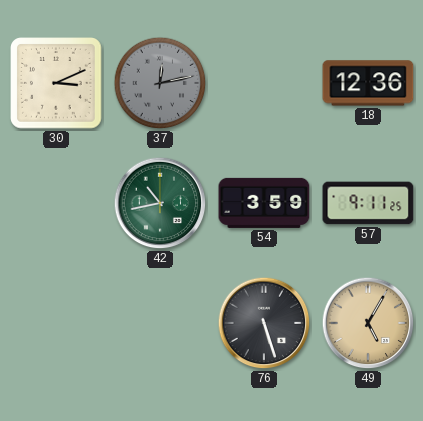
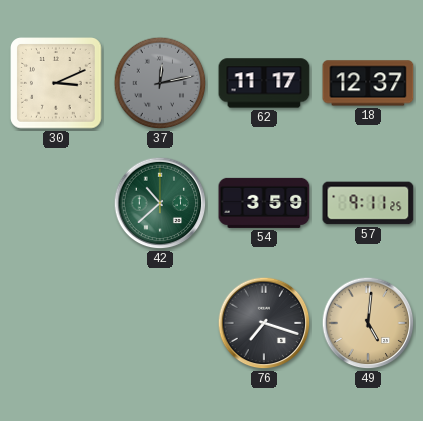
62: none -> 11:17
18: 12:36 -> 12:37
42: 10:43 -> 10:38
76: 5:27 -> 7:18
49: 5:05 -> 5:01
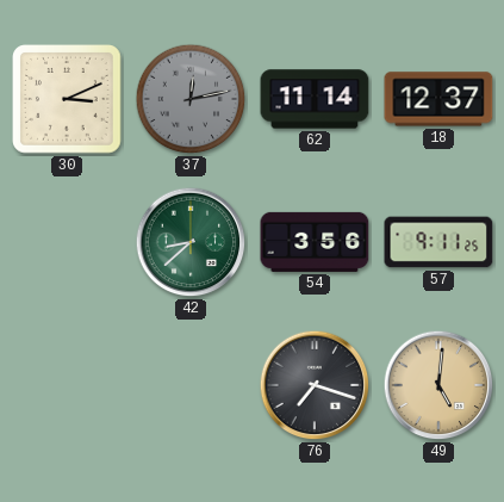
62: 11:17 -> 11:14
42: 10:38 -> 8:38
54: 3:59 -> 3:56
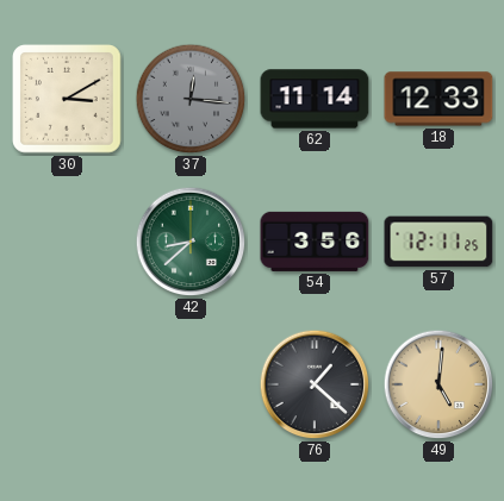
30: 3:11 -> 3:10
37: 12:13 -> 12:16
18: 12:37 -> 12:33
57: 9:11 -> 12:11
76: 7:18 -> 1:22
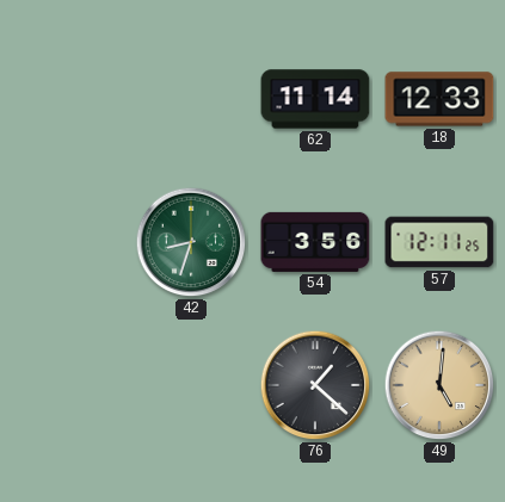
30: 3:10 -> none
37: 12:16 -> none
42: 8:38 -> 8:33
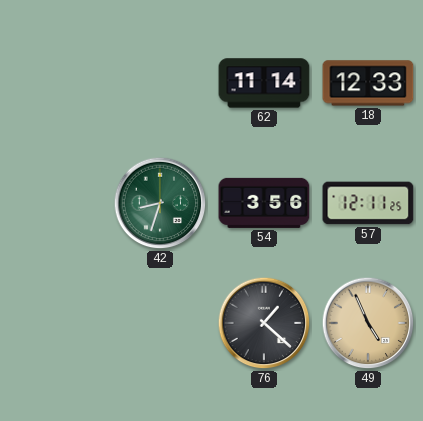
49: 5:01 -> 4:56
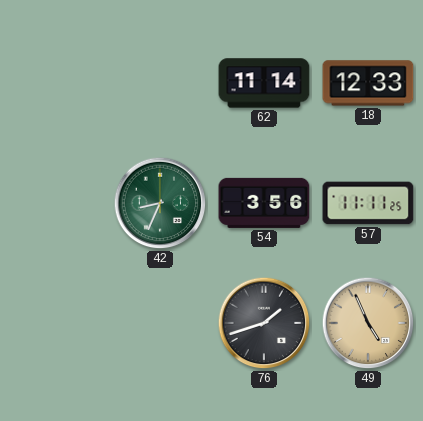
42: 8:33 -> 8:34
57: 12:11 -> 11:11
76: 1:22 -> 1:42
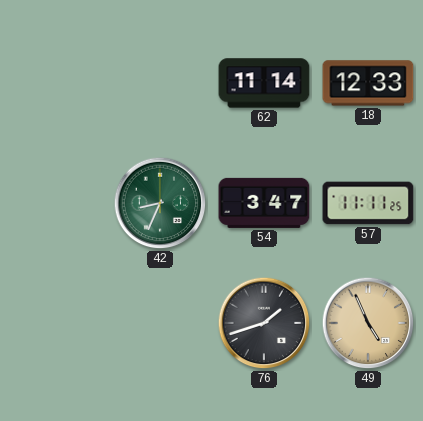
54: 3:56 -> 3:47
